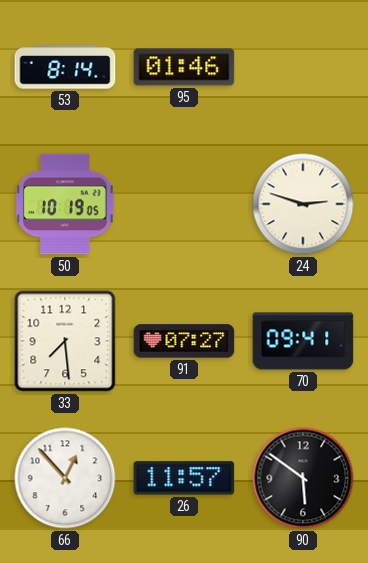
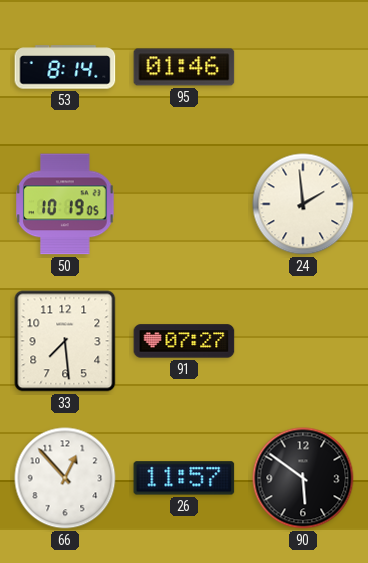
24: 2:48 -> 1:59
70: 09:41 -> none
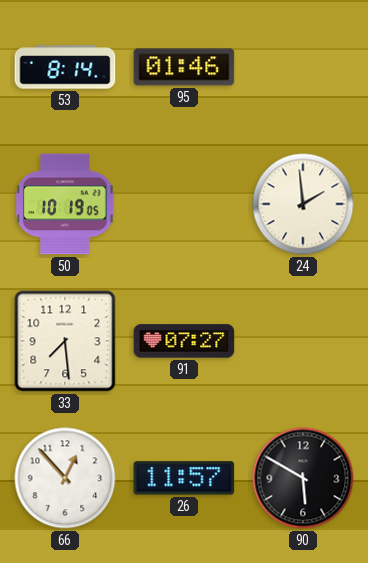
90: 5:51 -> 5:50
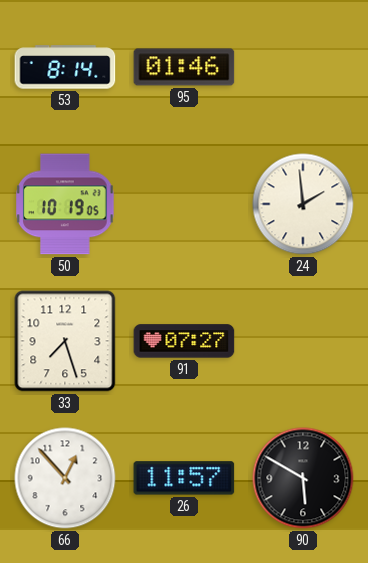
33: 7:29 -> 7:27
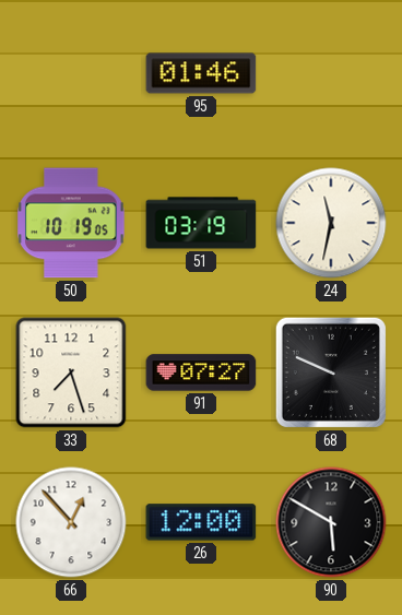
53: 8:14 -> none
51: none -> 03:19
24: 1:59 -> 11:32
68: none -> 9:49
26: 11:57 -> 12:00
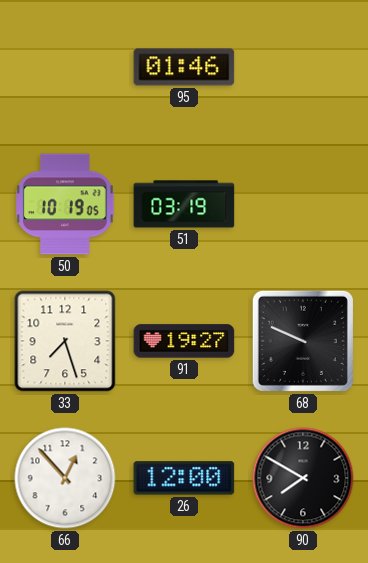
24: 11:32 -> none
91: 07:27 -> 19:27
90: 5:50 -> 7:50
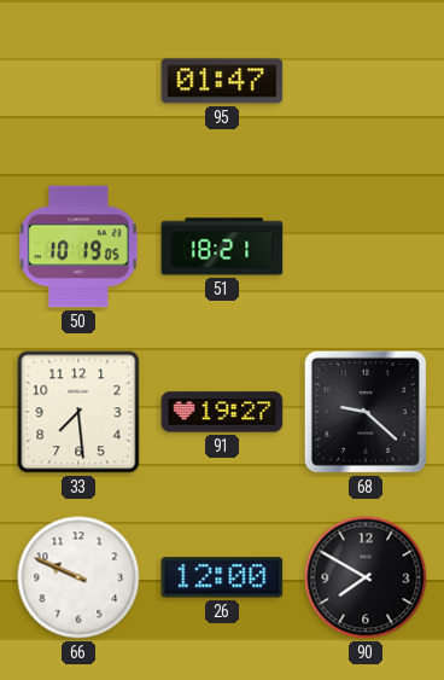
95: 01:46 -> 01:47
51: 03:19 -> 18:21
33: 7:27 -> 7:29
68: 9:49 -> 9:22
66: 12:53 -> 9:49
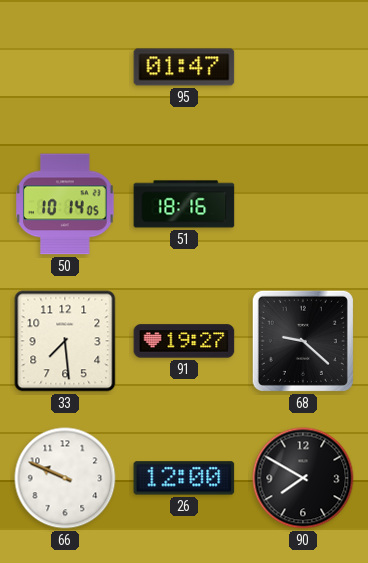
50: 10:19 -> 10:14
51: 18:21 -> 18:16
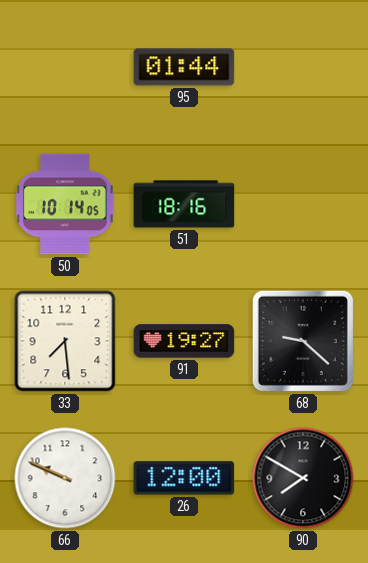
95: 01:47 -> 01:44
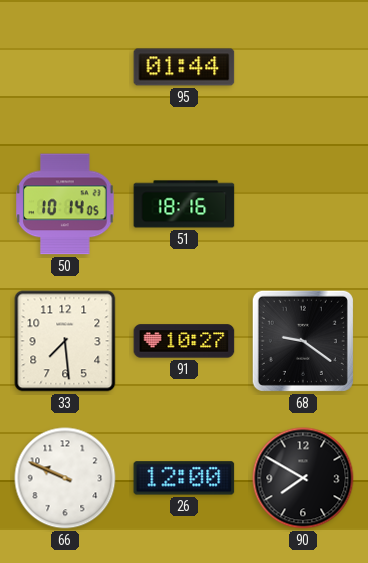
91: 19:27 -> 10:27
68: 9:22 -> 9:21
